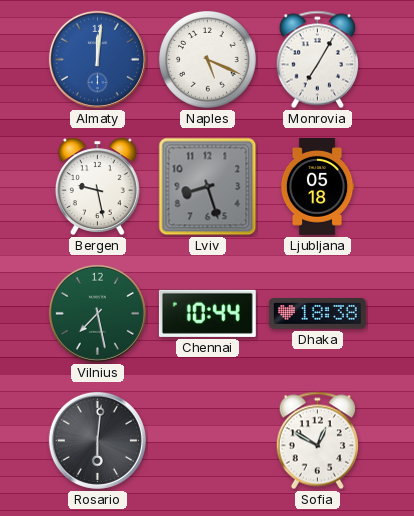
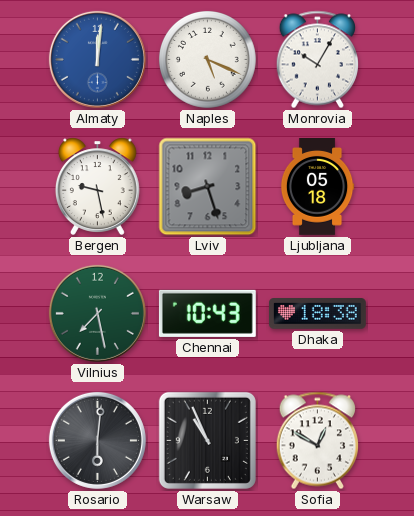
Monrovia: 7:05 -> 10:05
Chennai: 10:44 -> 10:43
Warsaw: none -> 10:56
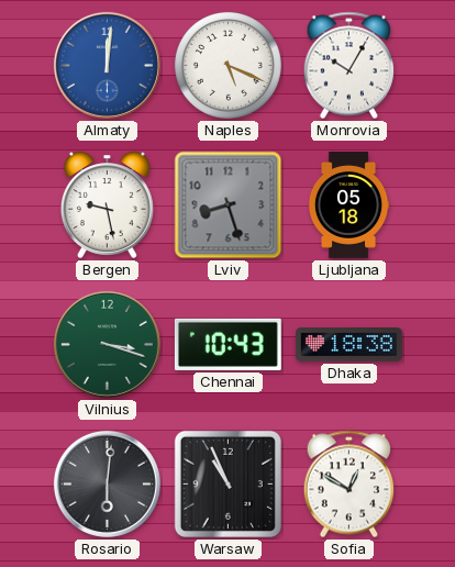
Vilnius: 7:28 -> 3:18
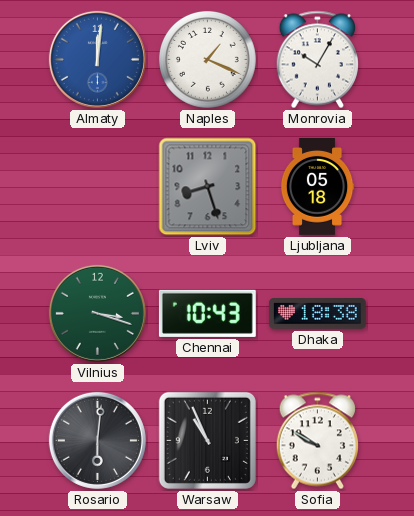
Naples: 5:19 -> 1:19
Bergen: 9:28 -> none
Sofia: 12:50 -> 9:50
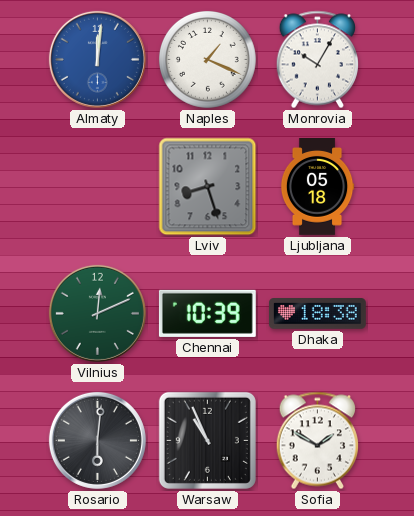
Vilnius: 3:18 -> 12:11
Chennai: 10:43 -> 10:39
Sofia: 9:50 -> 1:50
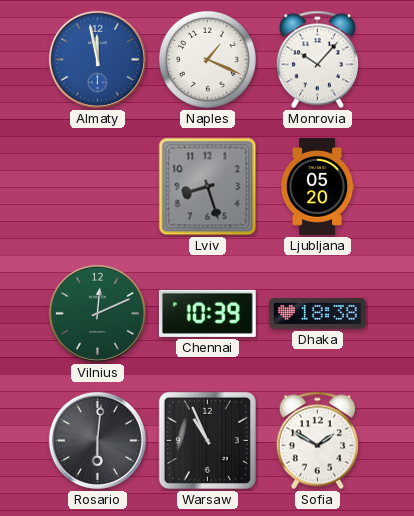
Almaty: 12:01 -> 11:58
Monrovia: 10:05 -> 10:07
Ljubljana: 05:18 -> 05:20
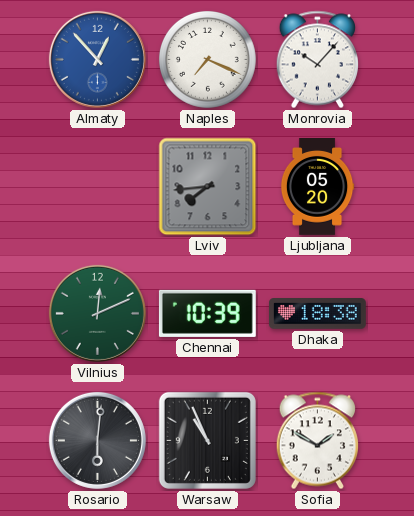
Almaty: 11:58 -> 12:53
Naples: 1:19 -> 7:19
Lviv: 8:27 -> 7:44
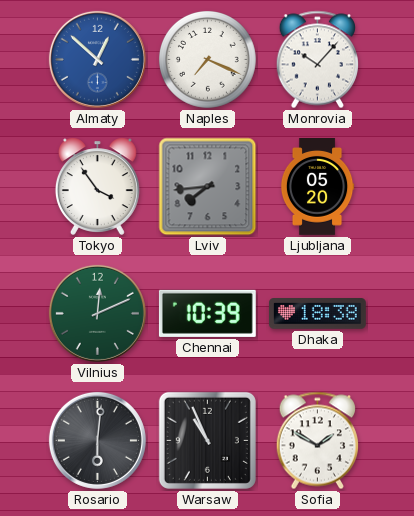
Almaty: 12:53 -> 12:52
Tokyo: none -> 3:54
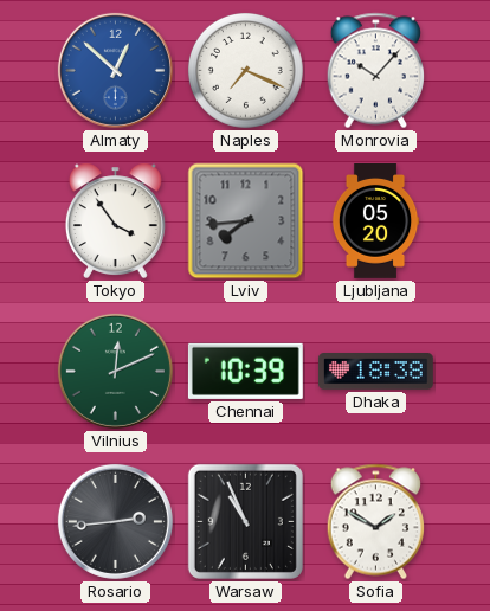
Rosario: 6:01 -> 2:44
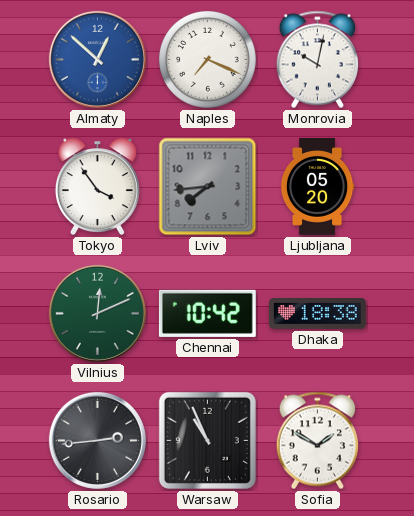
Monrovia: 10:07 -> 10:02
Chennai: 10:39 -> 10:42
